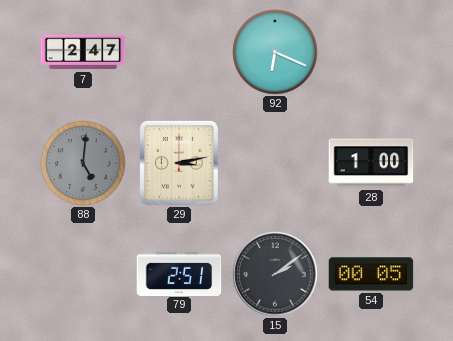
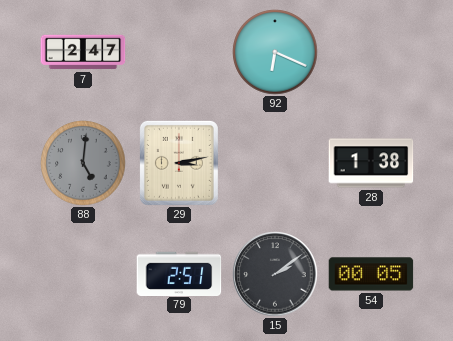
28: 1:00 -> 1:38
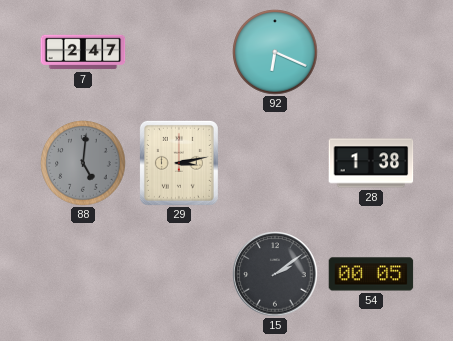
79: 2:51 -> none
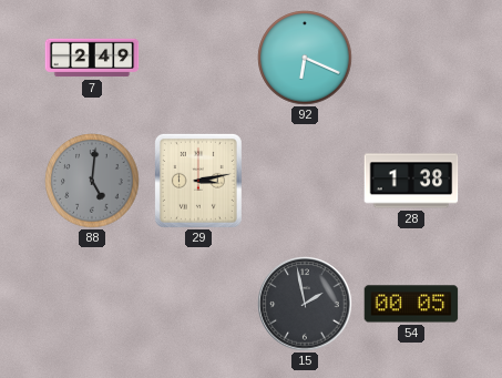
7: 2:47 -> 2:49
15: 2:09 -> 1:58
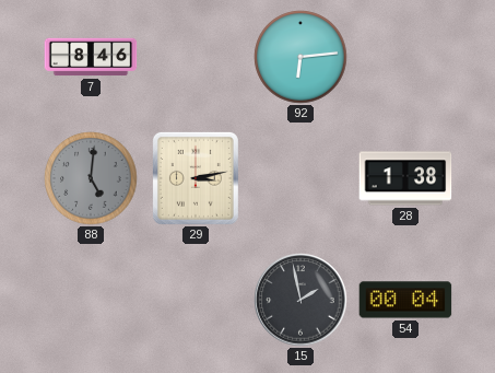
7: 2:49 -> 8:46
92: 6:19 -> 6:14
54: 00:05 -> 00:04
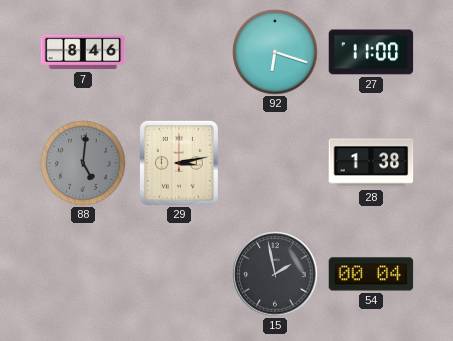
92: 6:14 -> 6:18
27: none -> 11:00
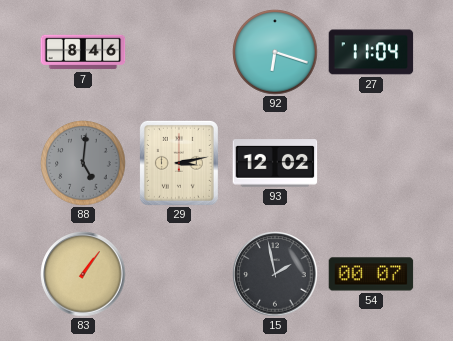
27: 11:00 -> 11:04
93: none -> 12:02
28: 1:38 -> none
83: none -> 1:06
54: 00:04 -> 00:07
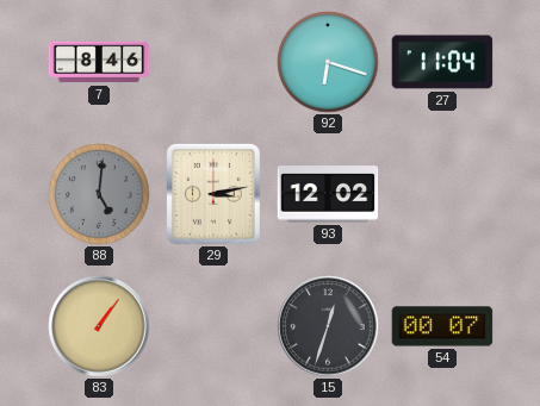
15: 1:58 -> 12:33
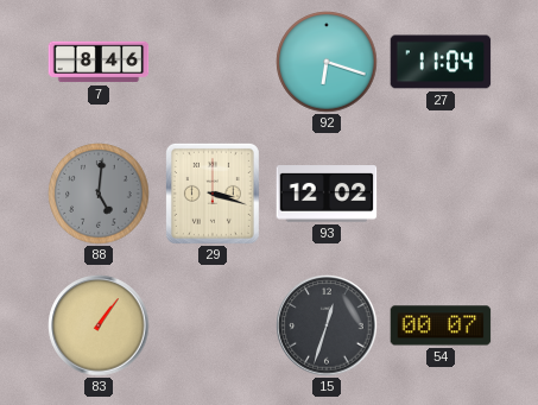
29: 3:13 -> 3:18
